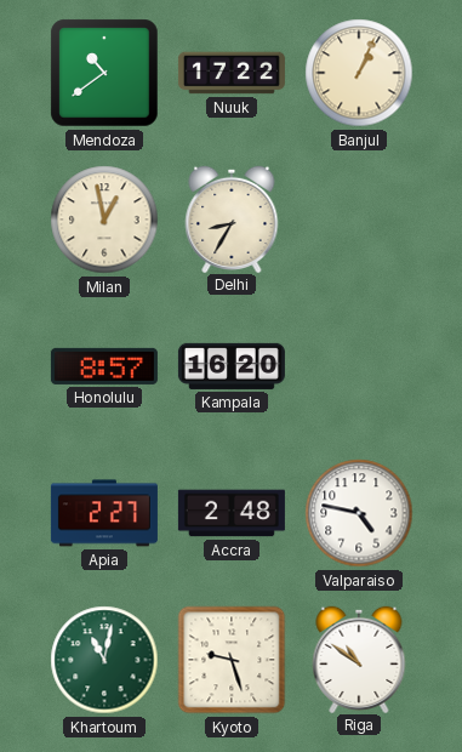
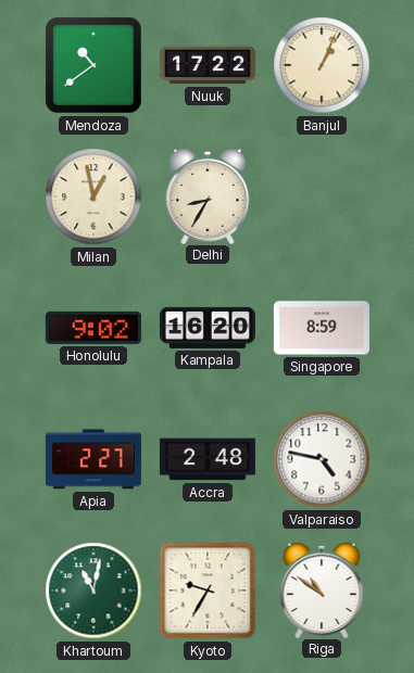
Honolulu: 8:57 -> 9:02
Singapore: none -> 8:59
Kyoto: 9:27 -> 9:35
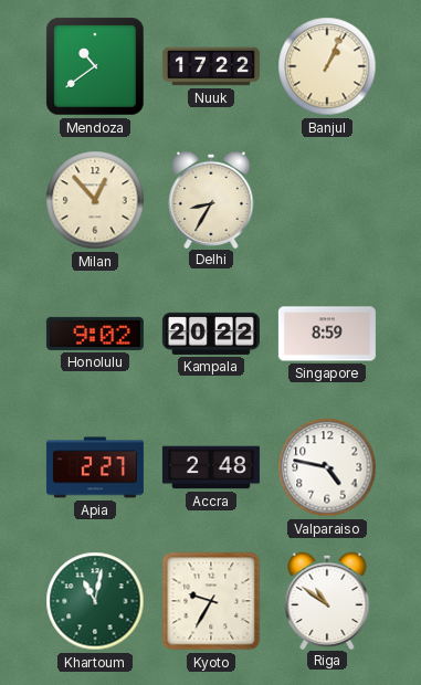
Milan: 12:58 -> 12:53
Kampala: 16:20 -> 20:22
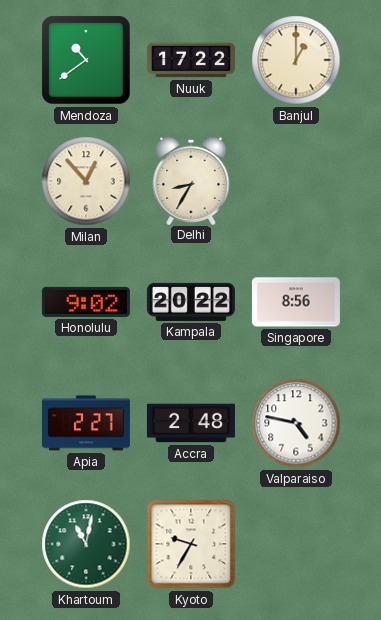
Banjul: 1:04 -> 1:00
Singapore: 8:59 -> 8:56
Riga: 10:51 -> none
